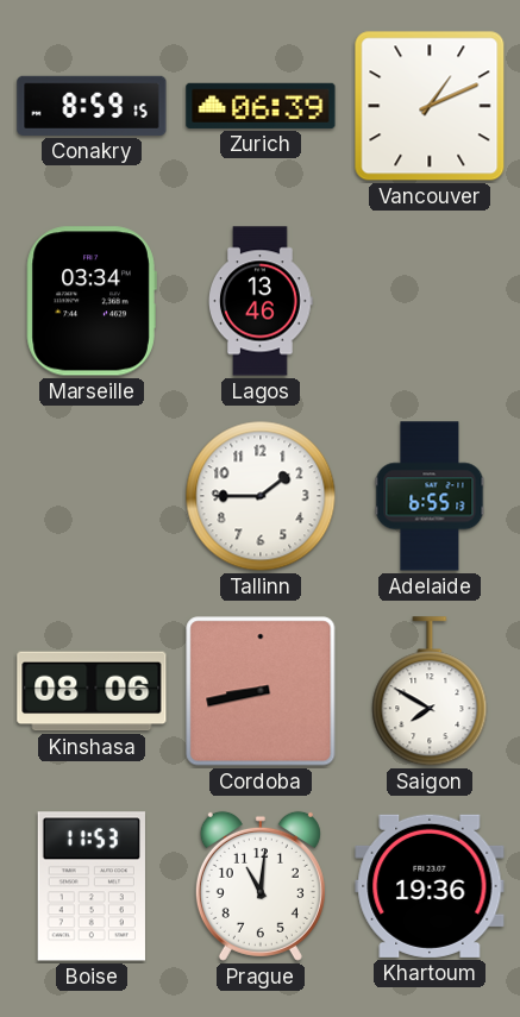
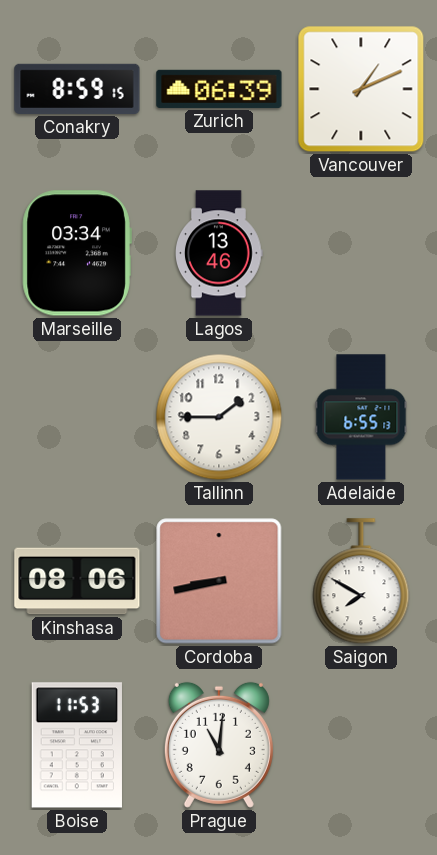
Khartoum: 19:36 -> none
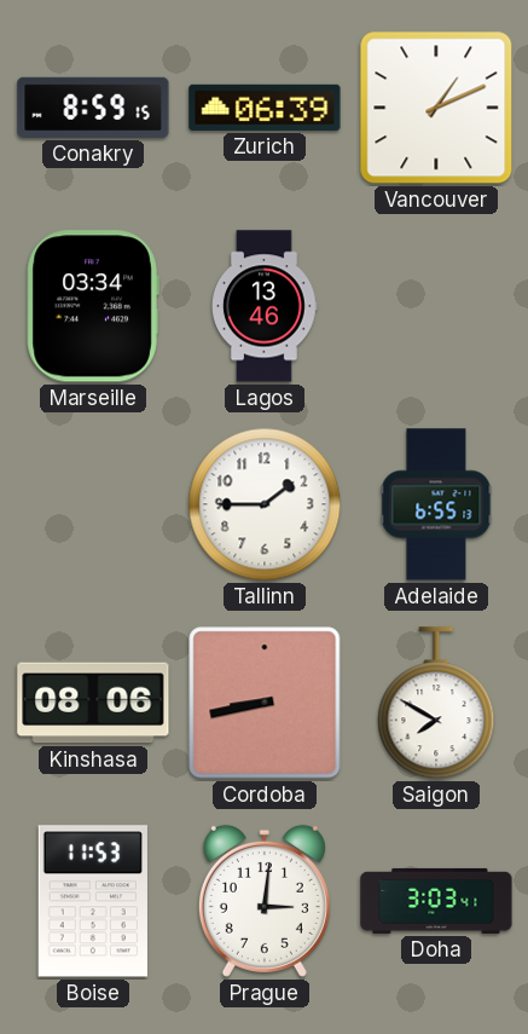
Prague: 11:01 -> 3:01
Doha: none -> 3:03
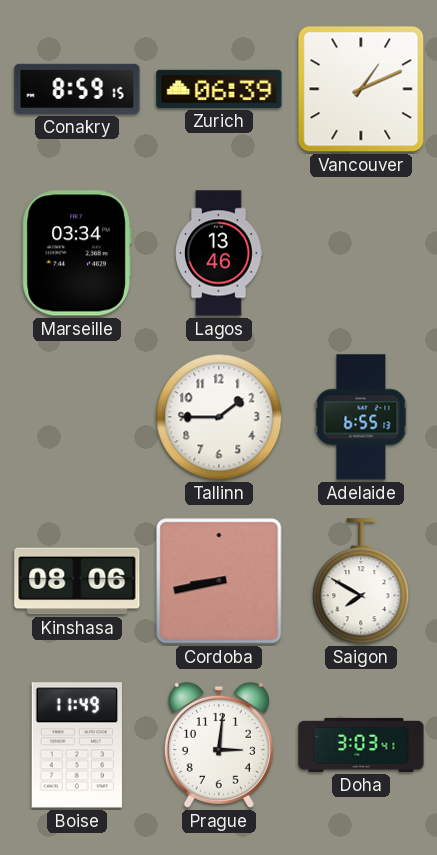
Boise: 11:53 -> 11:49
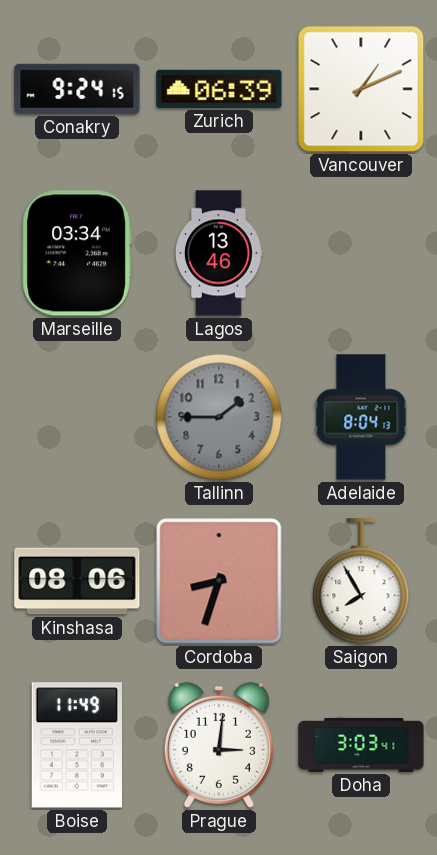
Conakry: 8:59 -> 9:24
Tallinn dial: white -> grey
Adelaide: 6:55 -> 8:04
Cordoba: 8:43 -> 8:33
Saigon: 7:50 -> 7:55
